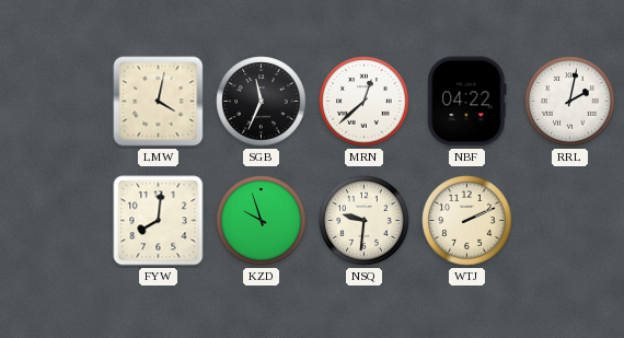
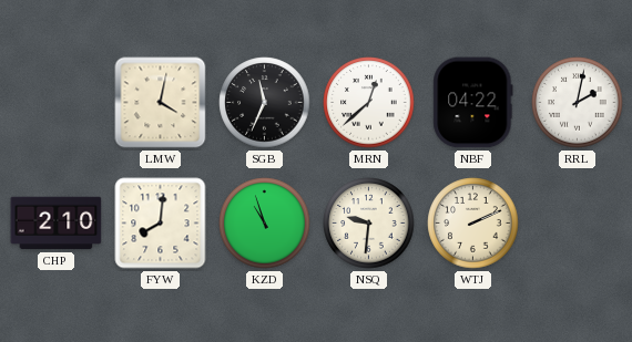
CHP: none -> 2:10
KZD: 9:57 -> 10:57
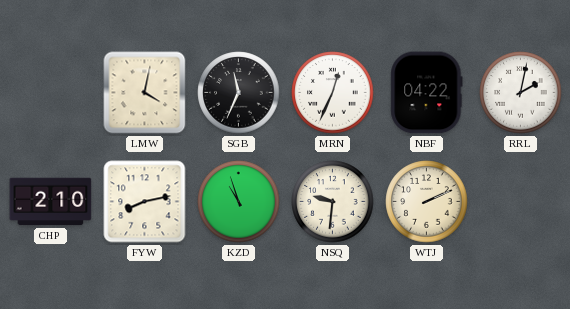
MRN: 12:38 -> 12:34
FYW: 8:01 -> 8:13
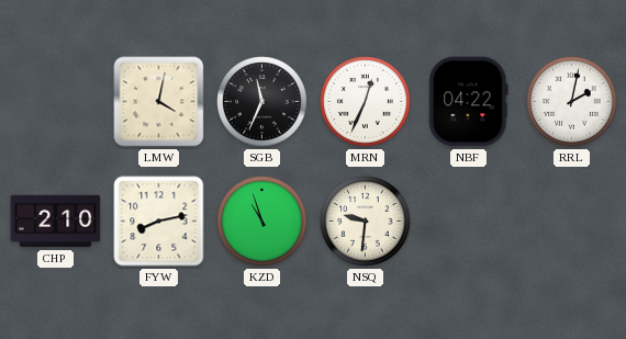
WTJ: 2:11 -> none
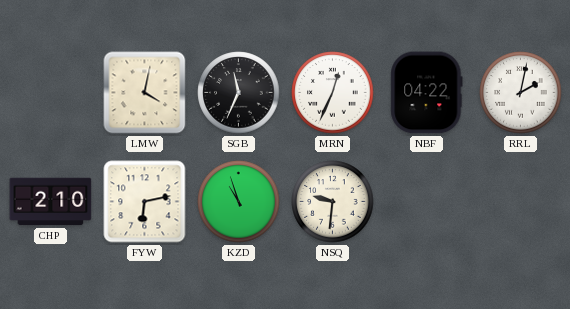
FYW: 8:13 -> 6:13
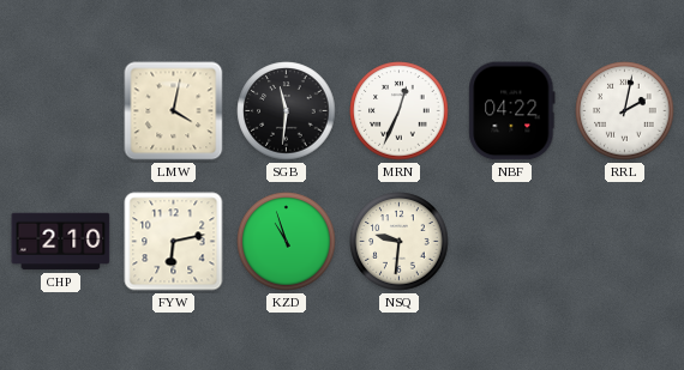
SGB: 11:34 -> 11:31
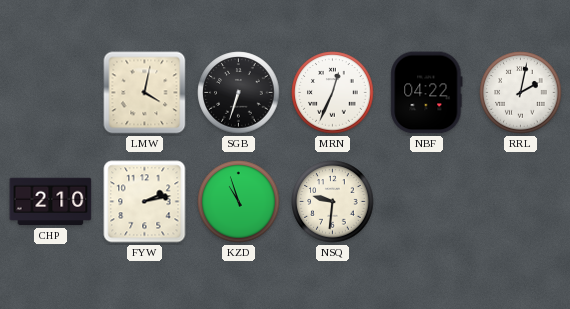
SGB: 11:31 -> 6:33
FYW: 6:13 -> 2:13
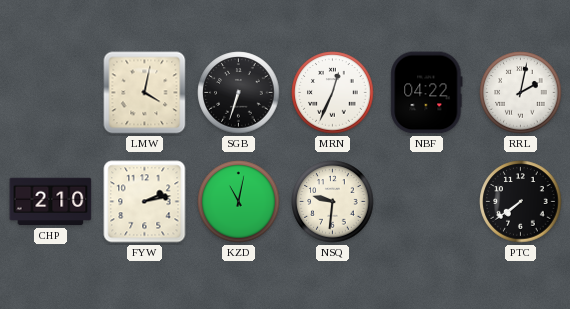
KZD: 10:57 -> 11:02
PTC: none -> 7:39
